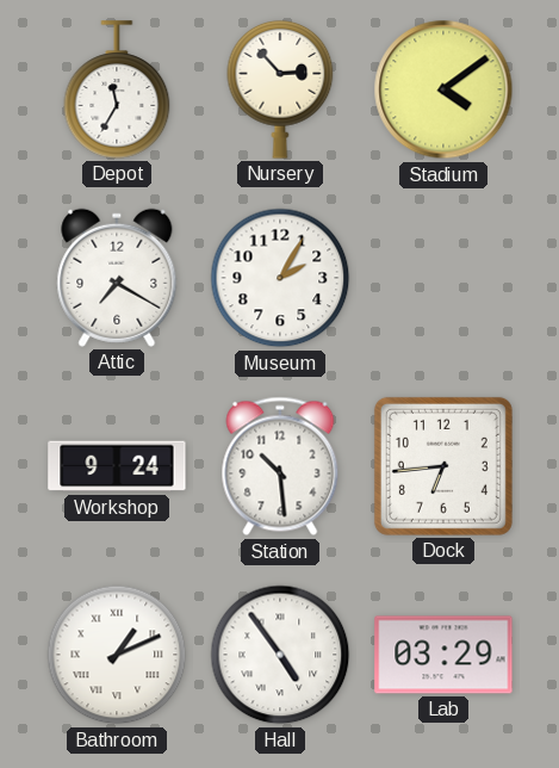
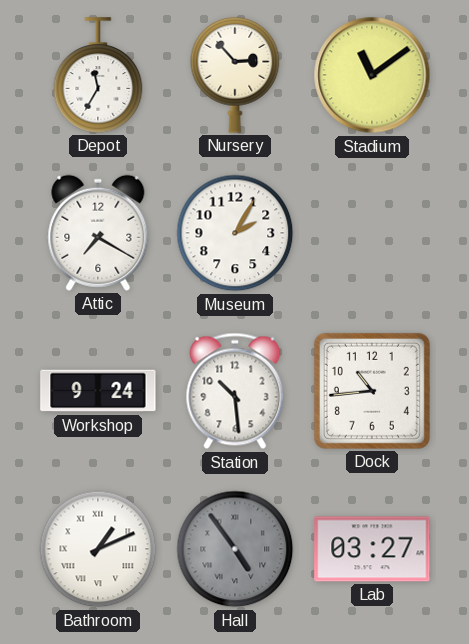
Stadium: 4:09 -> 11:09
Dock: 6:44 -> 10:44
Hall dial: white -> grey
Lab: 03:29 -> 03:27
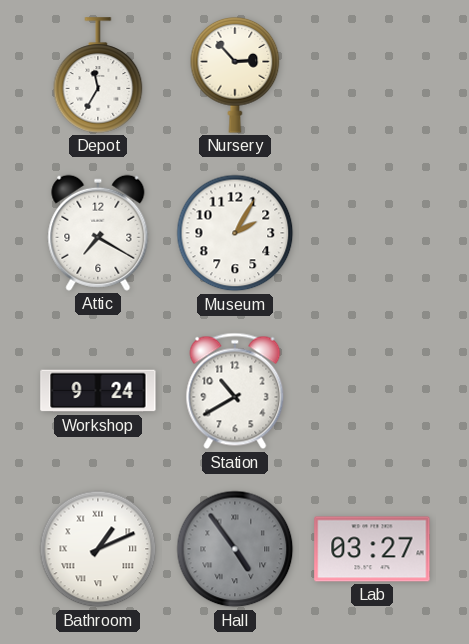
Stadium: 11:09 -> none
Station: 10:29 -> 10:40
Dock: 10:44 -> none
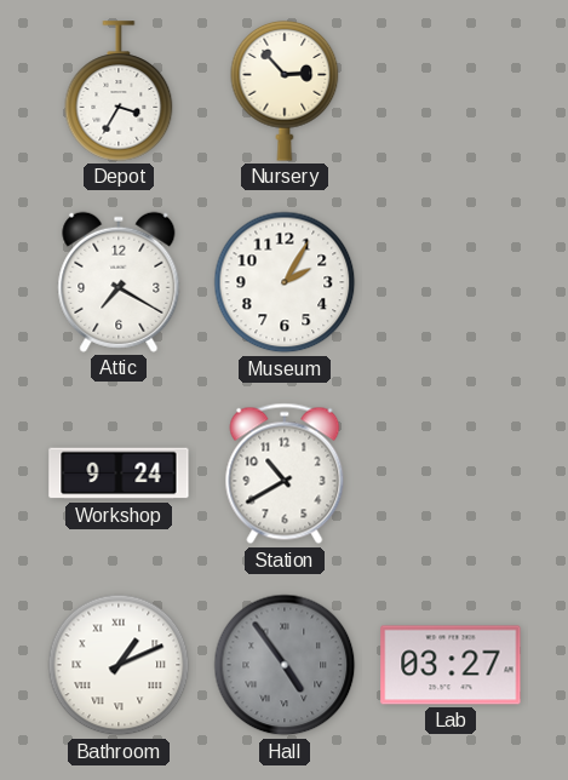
Depot: 11:35 -> 3:35
